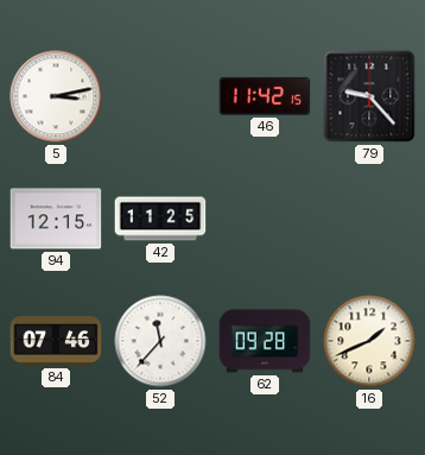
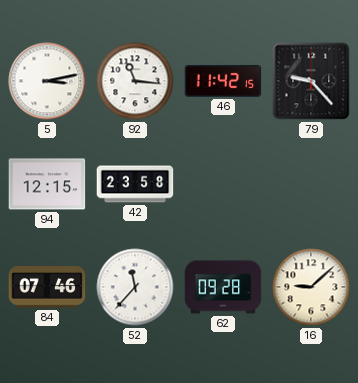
92: none -> 11:16
42: 11:25 -> 23:58
16: 1:41 -> 9:08
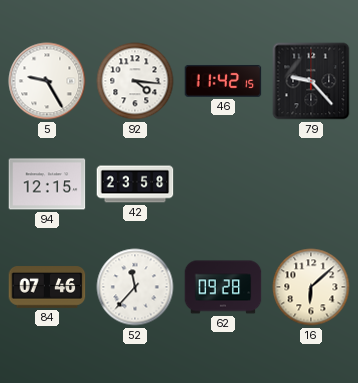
5: 3:13 -> 9:25
92: 11:16 -> 4:16
16: 9:08 -> 6:08
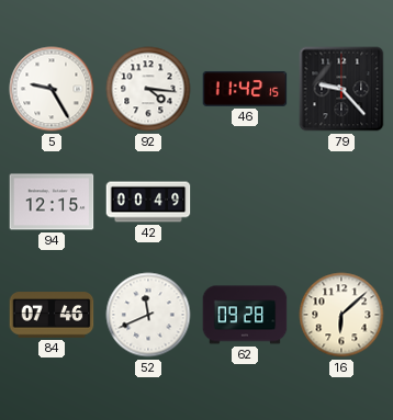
42: 23:58 -> 00:49
52: 11:37 -> 11:41
